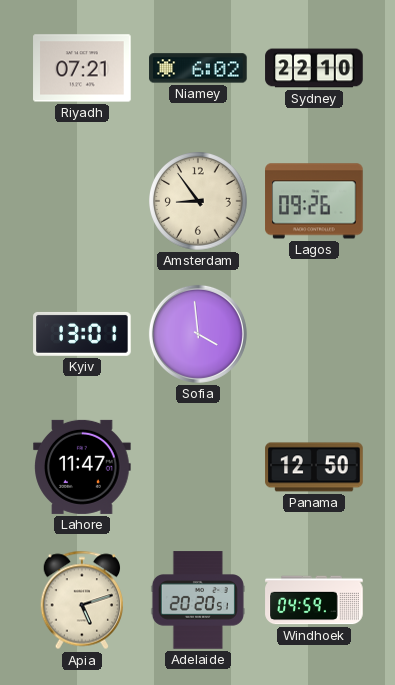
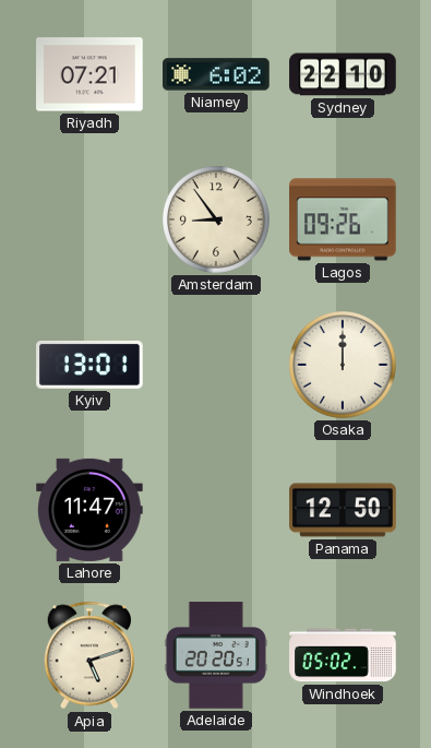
Sofia: 3:59 -> none
Osaka: none -> 12:00
Windhoek: 04:59 -> 05:02
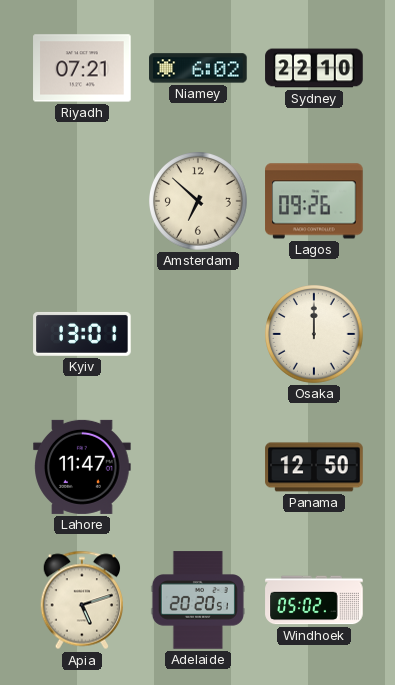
Amsterdam: 8:54 -> 6:52
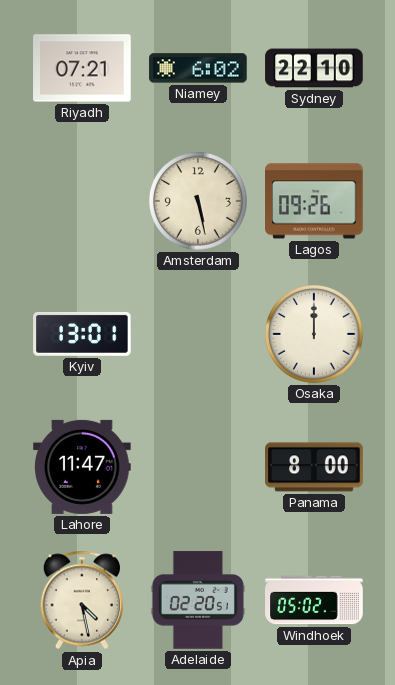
Amsterdam: 6:52 -> 5:28
Panama: 12:50 -> 8:00
Apia: 5:12 -> 4:28
Adelaide: 20:20 -> 02:20
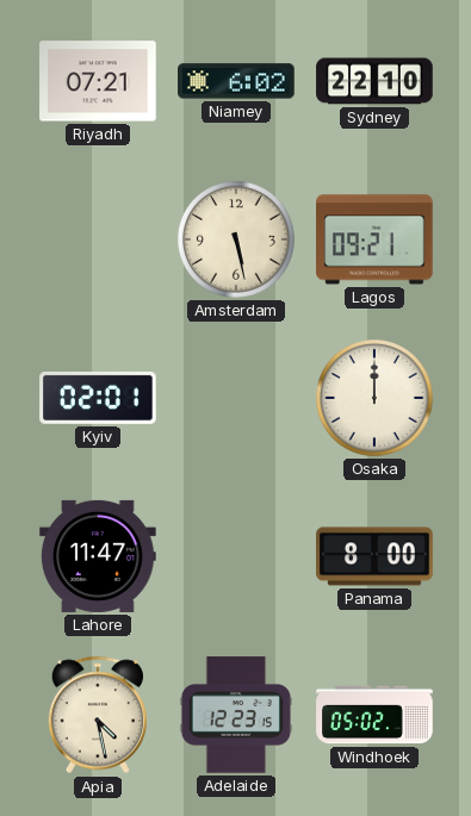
Lagos: 09:26 -> 09:21
Kyiv: 13:01 -> 02:01
Adelaide: 02:20 -> 12:23
